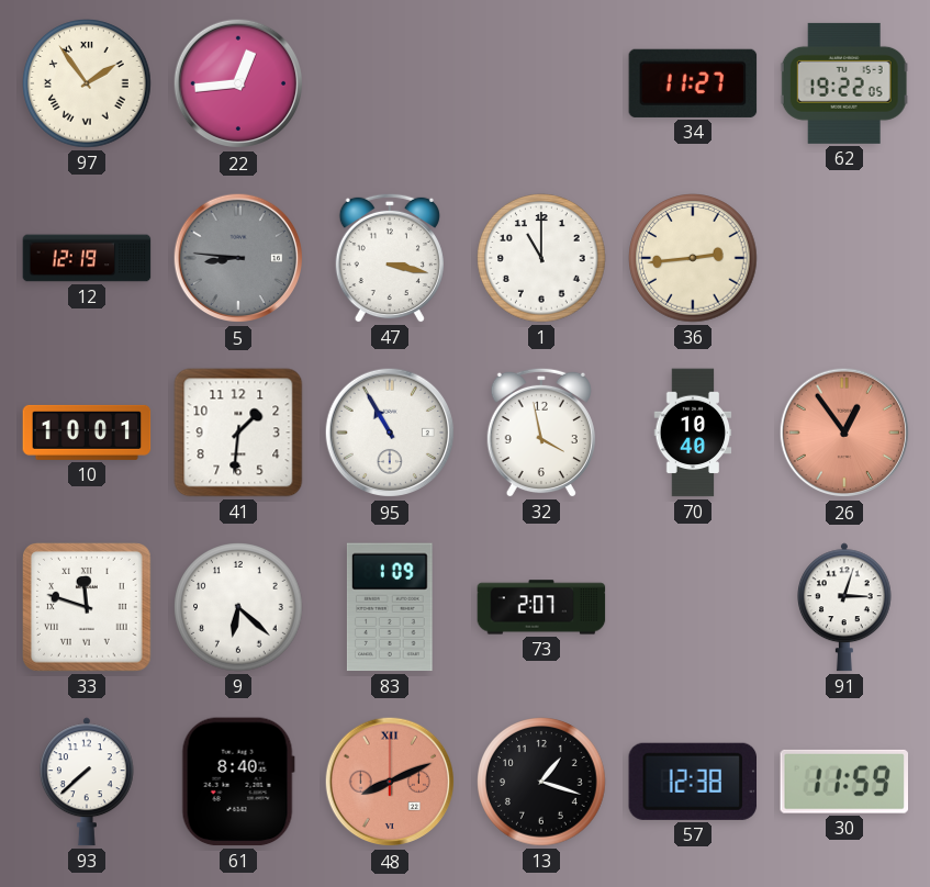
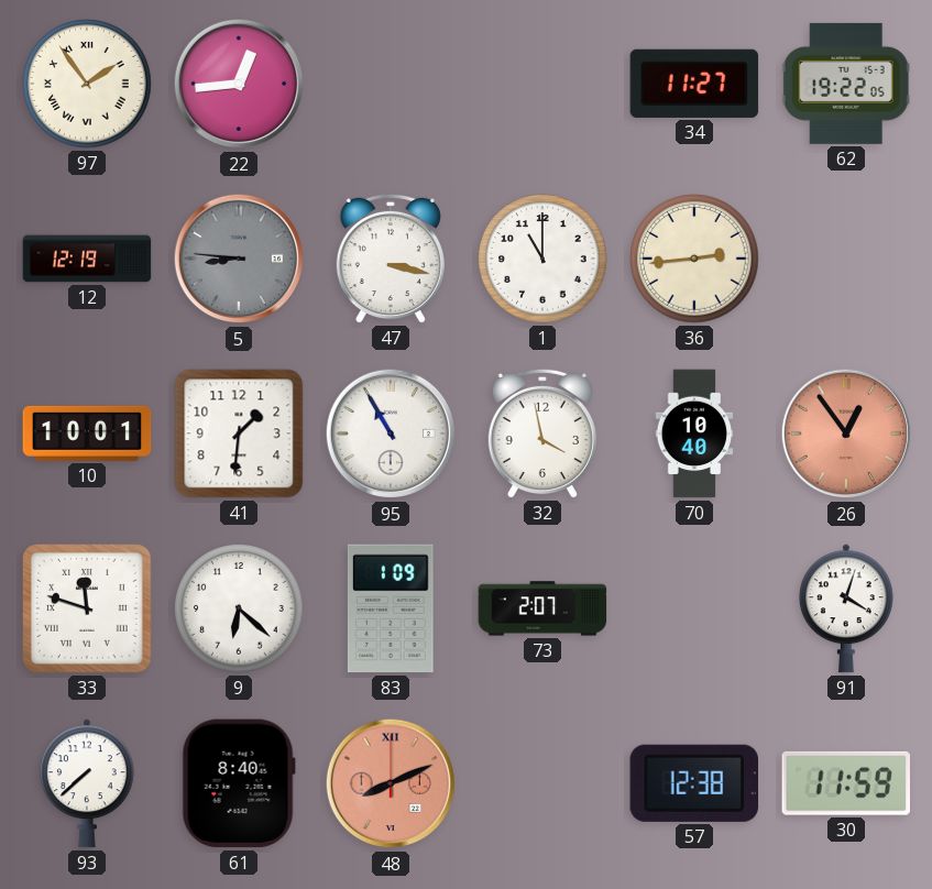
91: 3:03 -> 4:03
13: 1:18 -> none
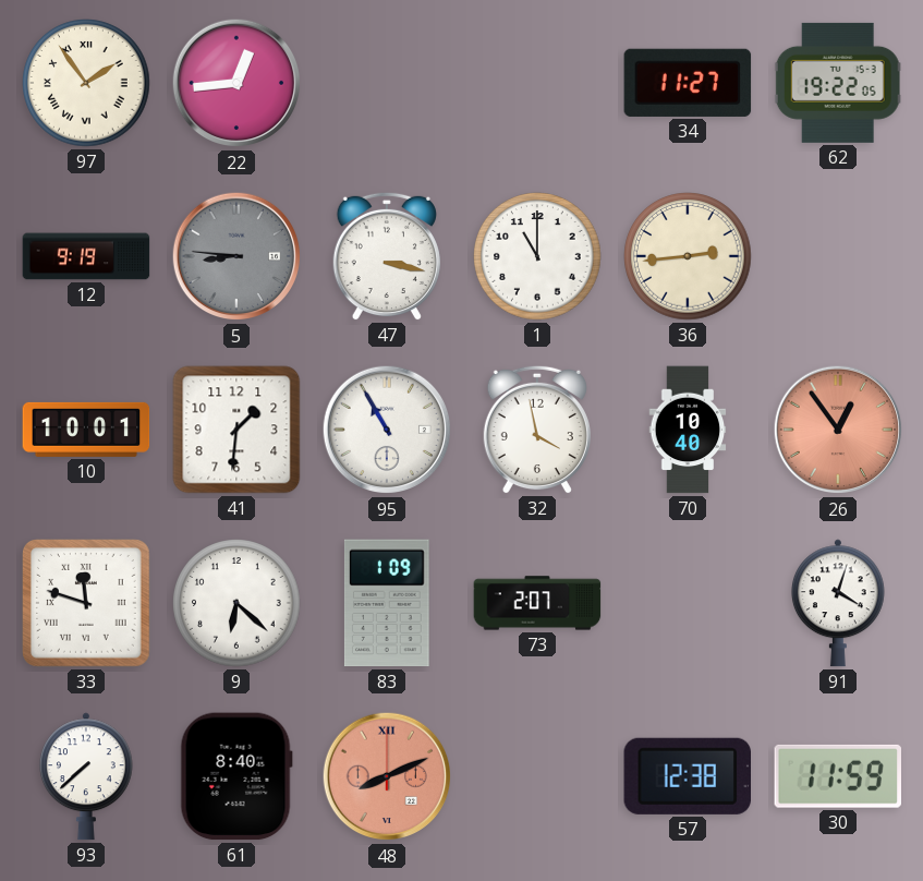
12: 12:19 -> 9:19
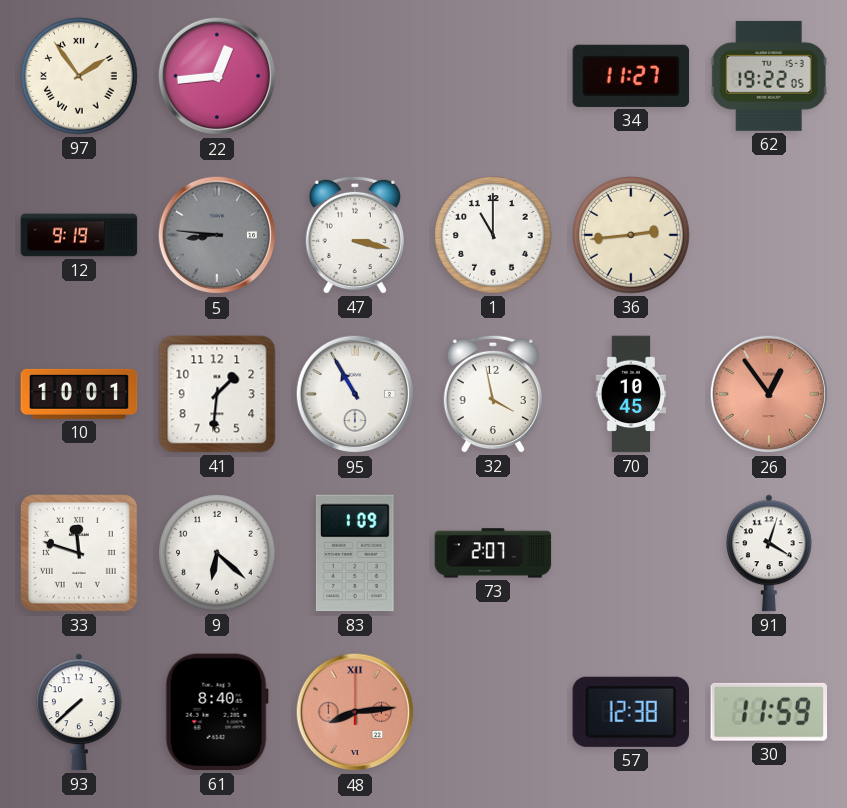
70: 10:40 -> 10:45
48: 8:11 -> 8:14
